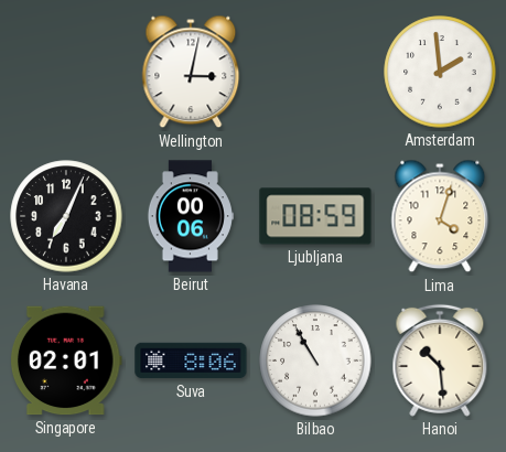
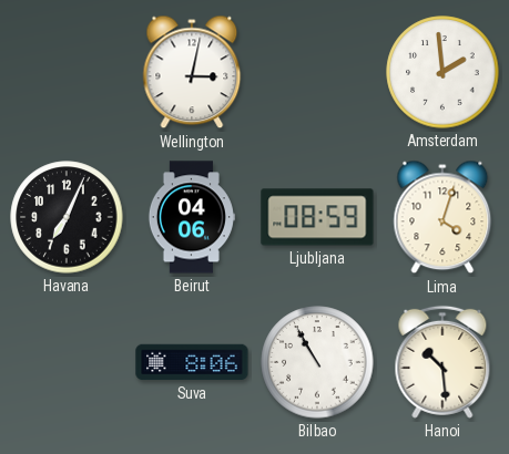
Beirut: 00:06 -> 04:06
Singapore: 02:01 -> none
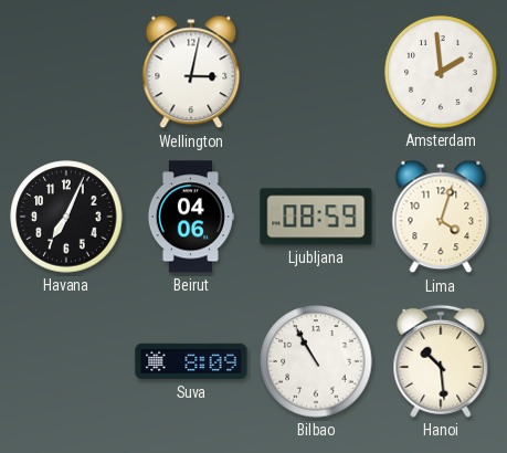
Suva: 8:06 -> 8:09
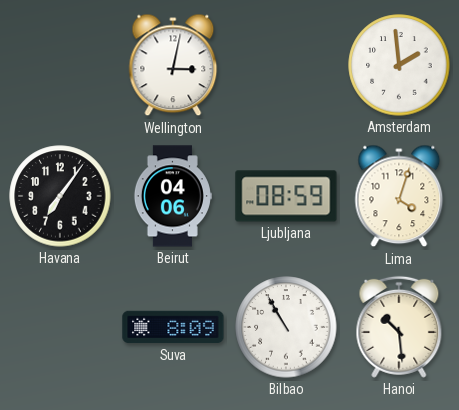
Havana: 7:04 -> 7:06
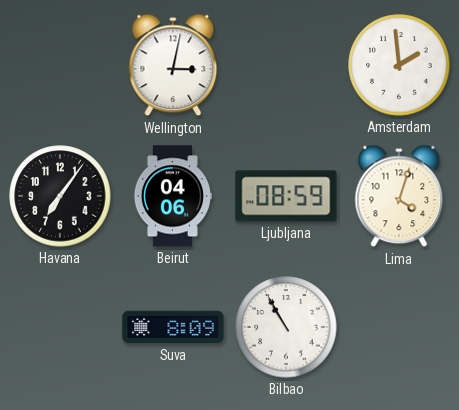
Hanoi: 10:29 -> none
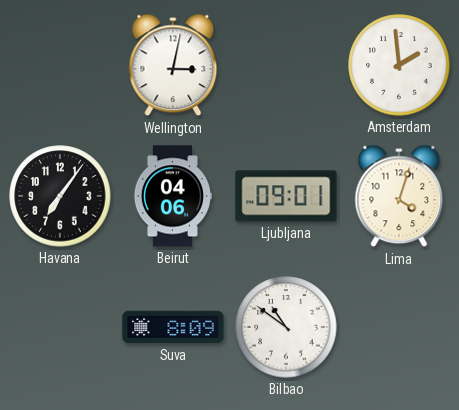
Ljubljana: 08:59 -> 09:01
Bilbao: 10:55 -> 10:51
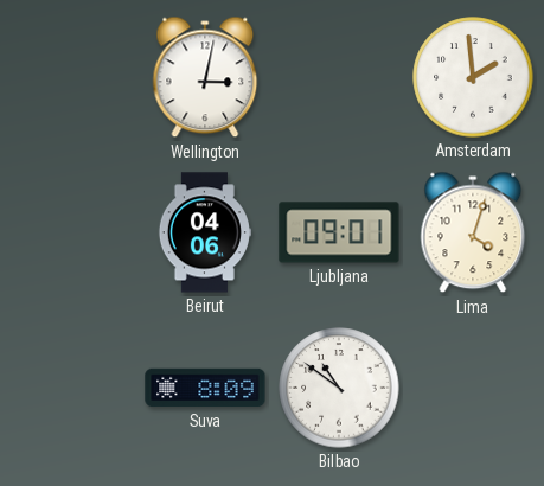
Havana: 7:06 -> none
